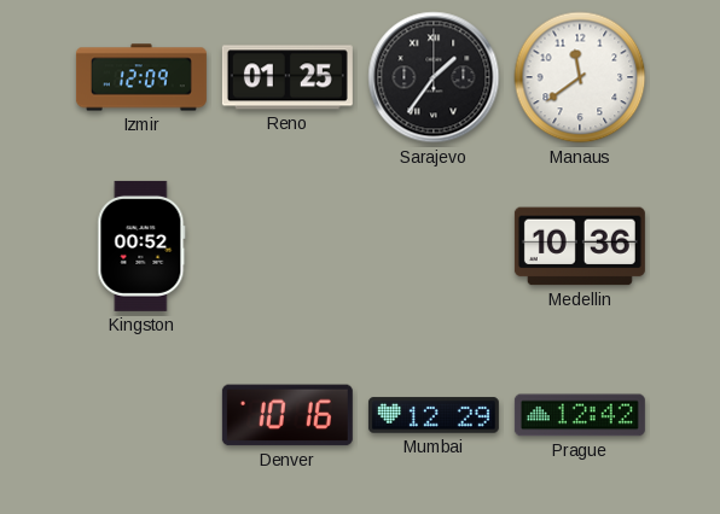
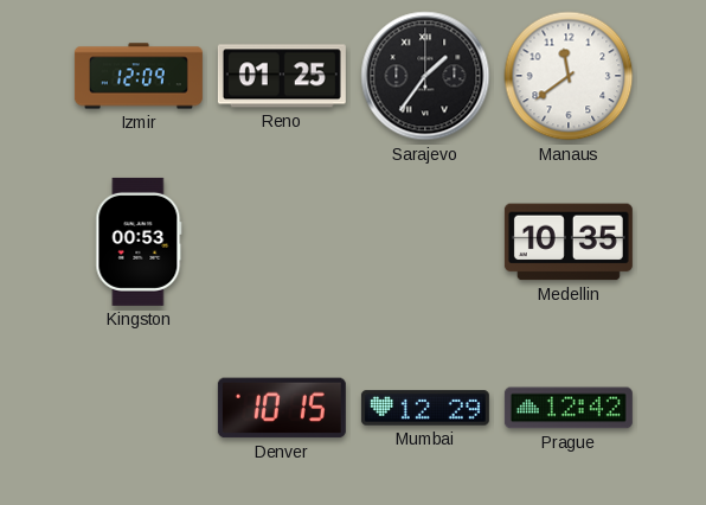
Kingston: 00:52 -> 00:53
Medellin: 10:36 -> 10:35
Denver: 10:16 -> 10:15
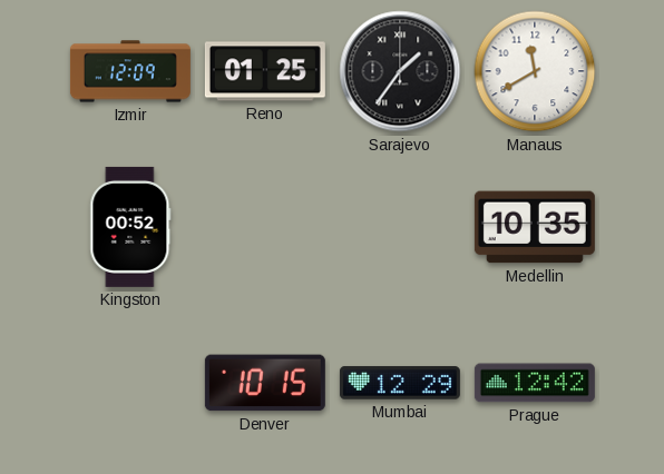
Manaus: 11:39 -> 11:40
Kingston: 00:53 -> 00:52
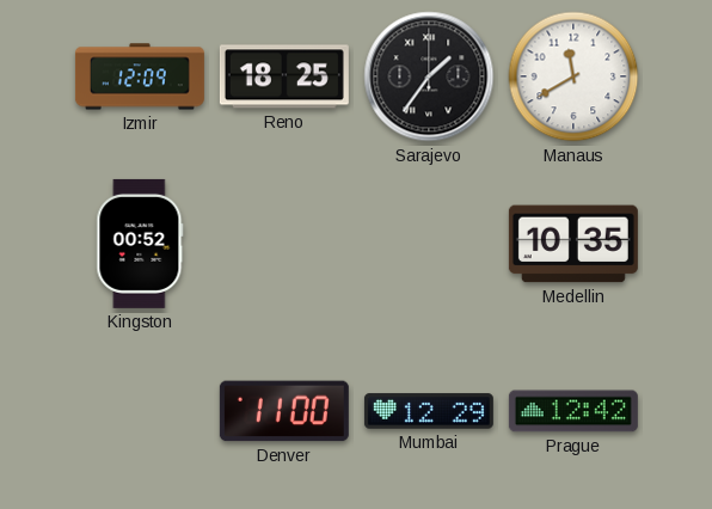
Reno: 01:25 -> 18:25
Denver: 10:15 -> 11:00
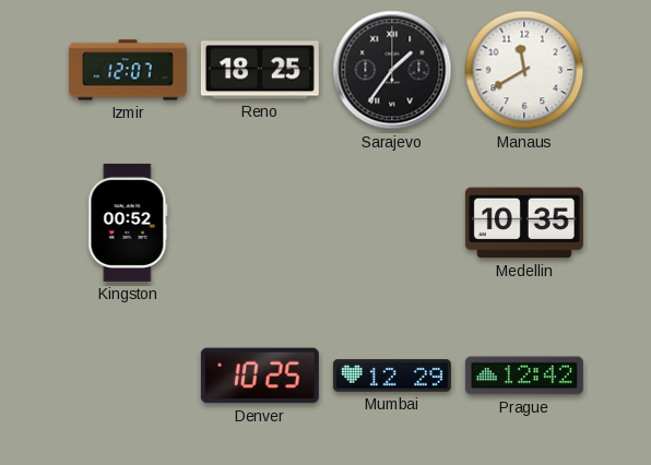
Izmir: 12:09 -> 12:07
Denver: 11:00 -> 10:25
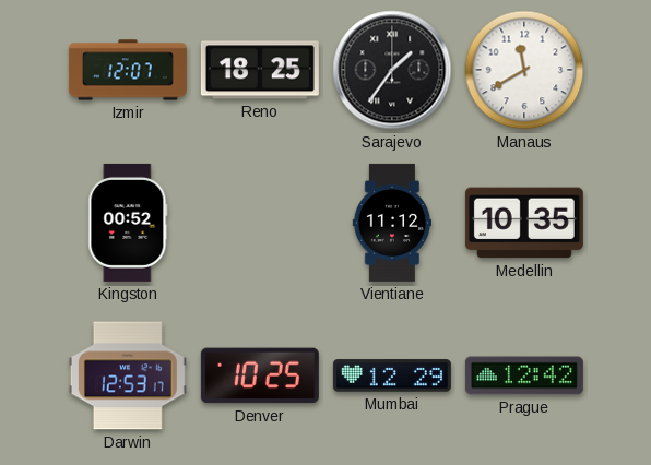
Vientiane: none -> 11:12
Darwin: none -> 12:53
